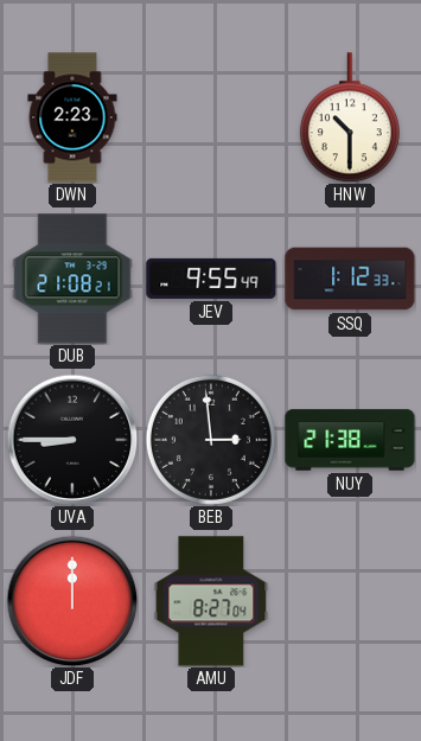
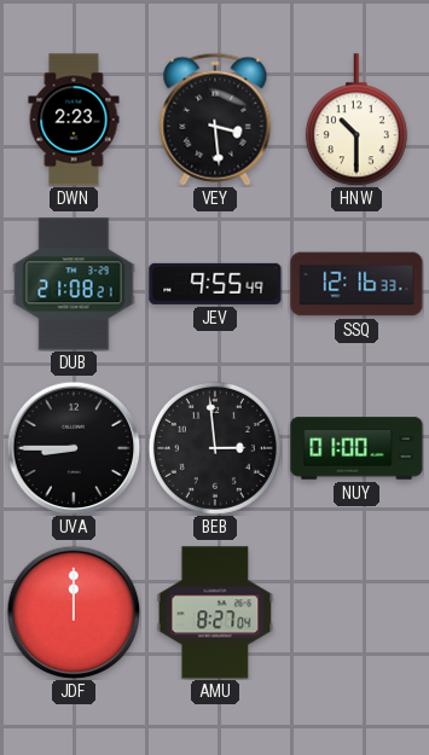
VEY: none -> 3:29
SSQ: 1:12 -> 12:16
NUY: 21:38 -> 01:00
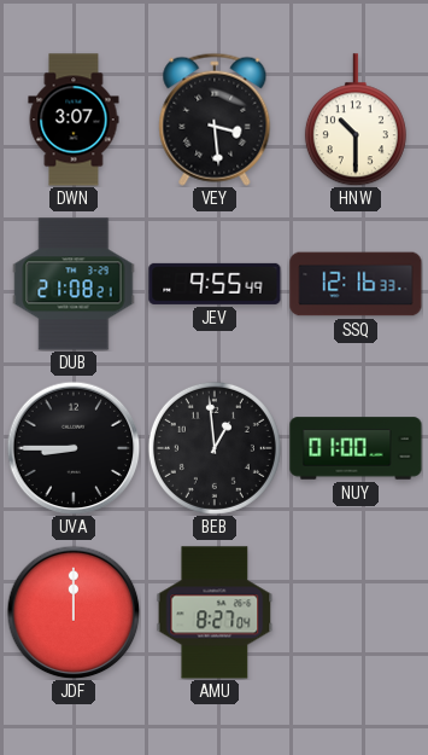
DWN: 2:23 -> 3:07
BEB: 2:59 -> 12:59
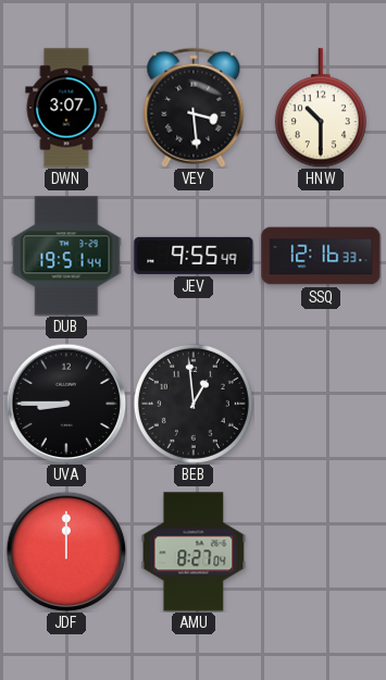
DUB: 21:08 -> 19:51
NUY: 01:00 -> none
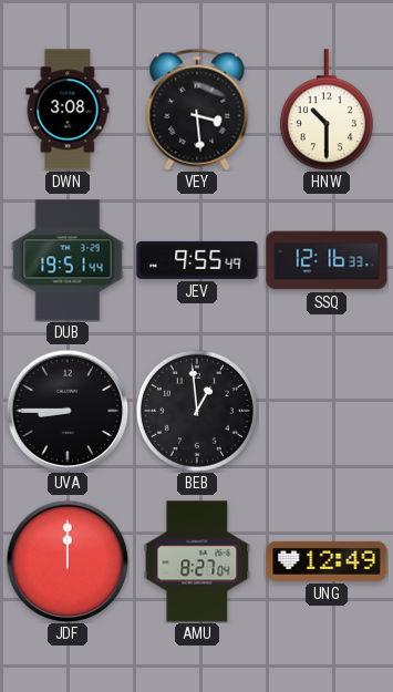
DWN: 3:07 -> 3:08
UNG: none -> 12:49
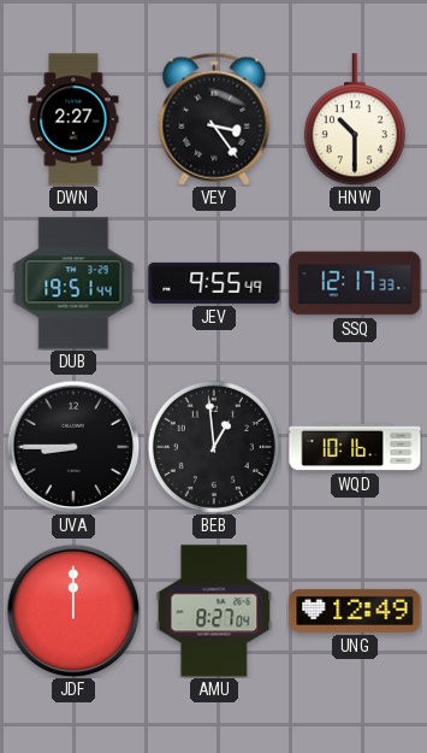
DWN: 3:08 -> 2:27
VEY: 3:29 -> 3:24
SSQ: 12:16 -> 12:17
WQD: none -> 10:16
